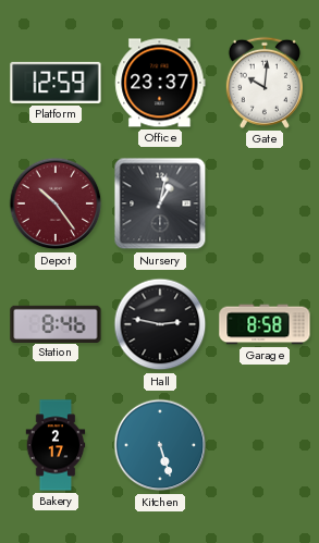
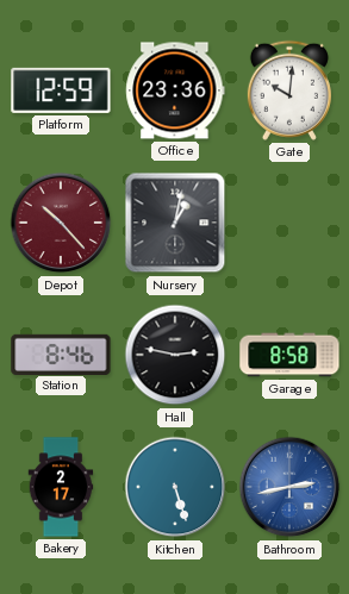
Office: 23:37 -> 23:36
Depot: 10:24 -> 10:23
Bathroom: none -> 2:43
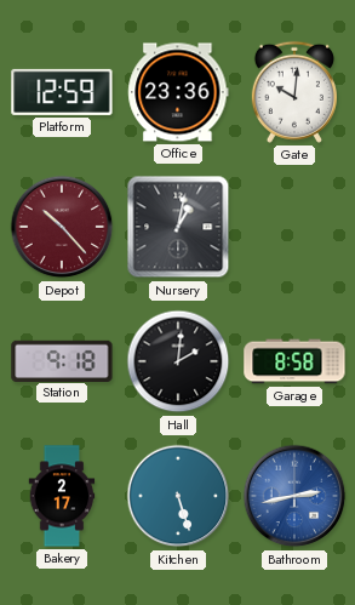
Station: 8:46 -> 9:18
Hall: 2:47 -> 2:01
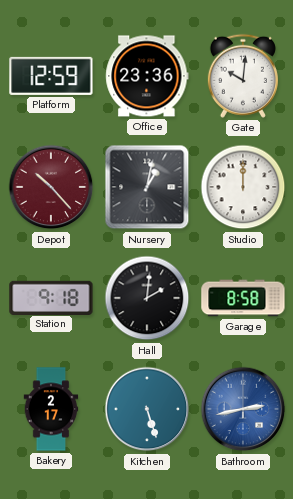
Studio: none -> 12:00
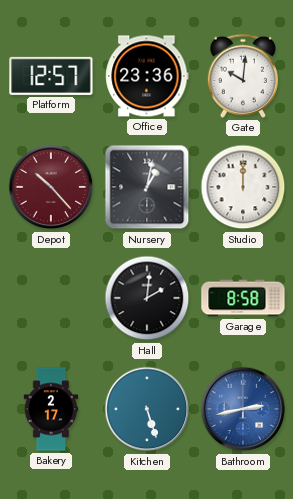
Platform: 12:59 -> 12:57
Station: 9:18 -> none
